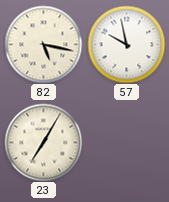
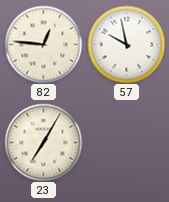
82: 5:17 -> 12:46
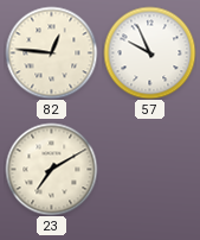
57: 9:58 -> 9:56
23: 7:05 -> 7:10
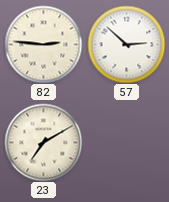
82: 12:46 -> 2:46
57: 9:56 -> 2:52
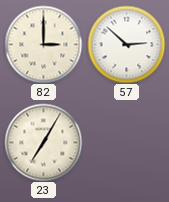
82: 2:46 -> 3:00
23: 7:10 -> 7:05
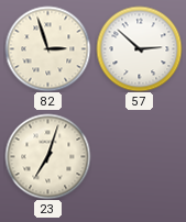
82: 3:00 -> 2:57
23: 7:05 -> 7:03
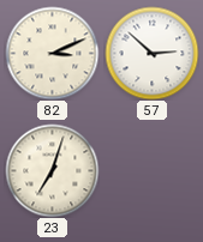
82: 2:57 -> 3:11
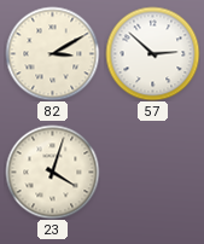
82: 3:11 -> 3:10
23: 7:03 -> 4:03
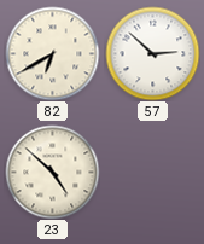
82: 3:10 -> 6:40
23: 4:03 -> 4:52
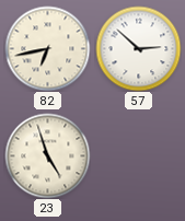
82: 6:40 -> 6:43
23: 4:52 -> 4:57
